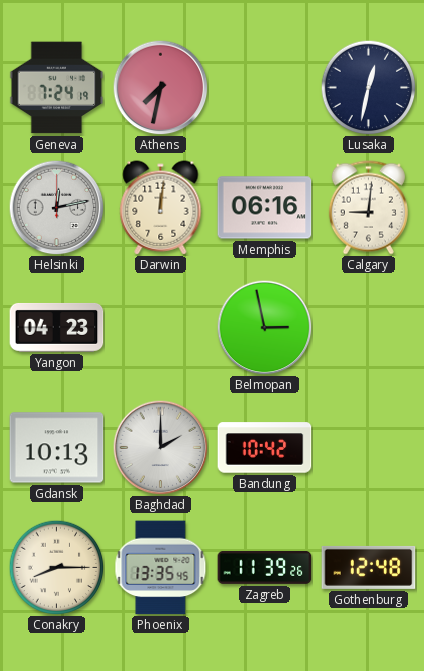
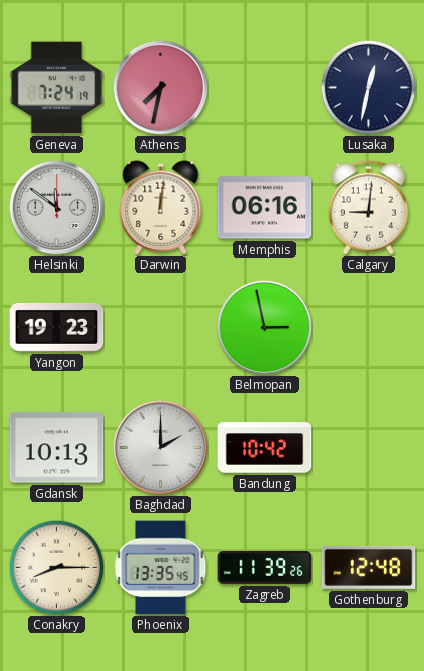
Helsinki: 12:13 -> 11:51
Yangon: 04:23 -> 19:23
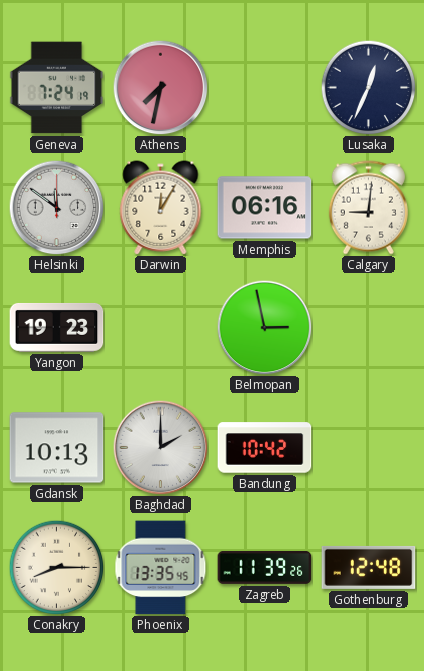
Lusaka: 12:32 -> 12:34
Darwin: 12:01 -> 12:05
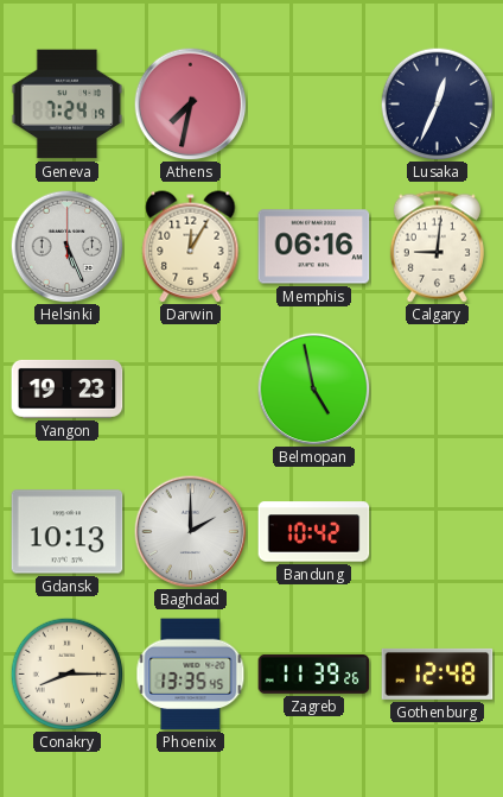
Helsinki: 11:51 -> 5:26
Belmopan: 2:58 -> 4:58
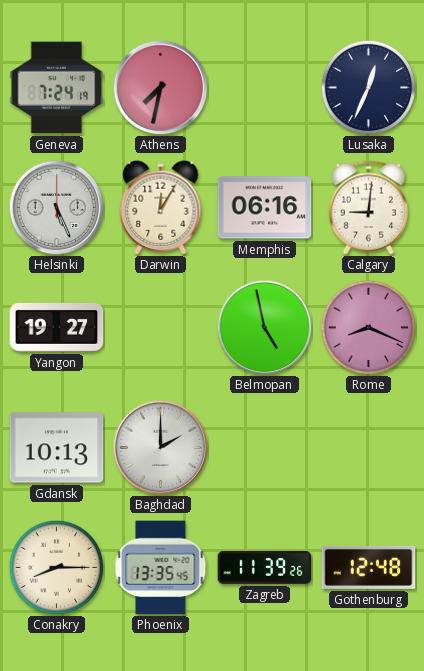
Yangon: 19:23 -> 19:27
Rome: none -> 8:19
Bandung: 10:42 -> none
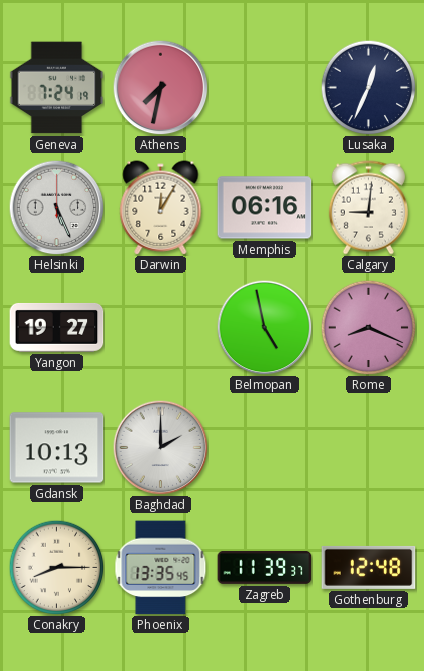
Zagreb: 11:39:26 -> 11:39:37
